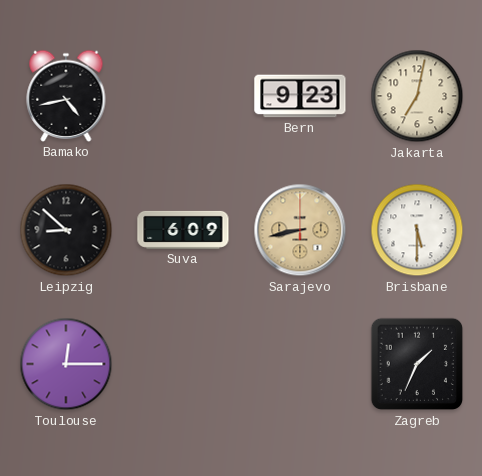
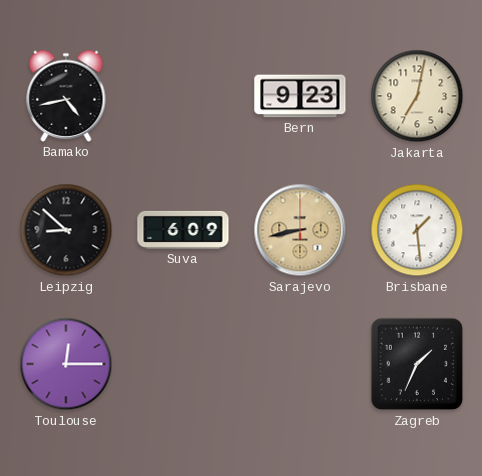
Brisbane: 5:30 -> 1:29
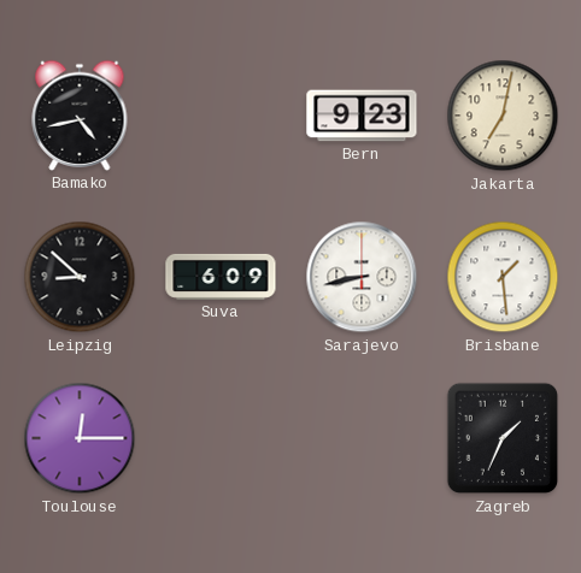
Sarajevo dial: champagne -> white
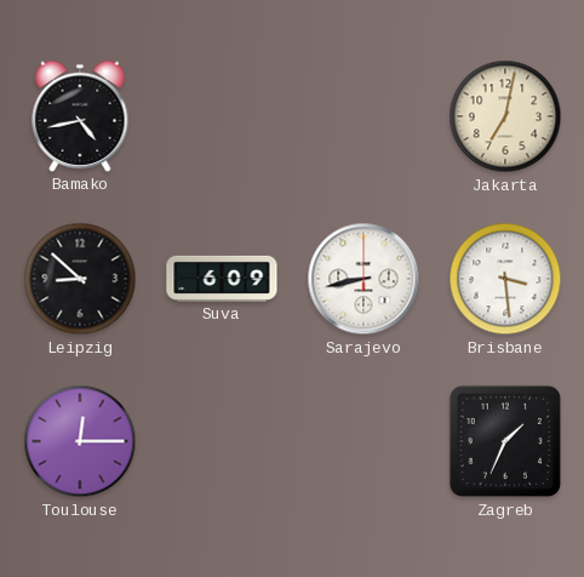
Bern: 9:23 -> none
Brisbane: 1:29 -> 3:29
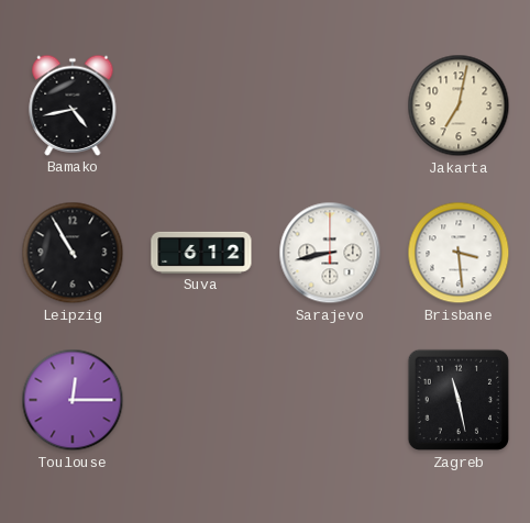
Leipzig: 8:52 -> 10:55
Suva: 6:09 -> 6:12
Zagreb: 1:34 -> 11:28
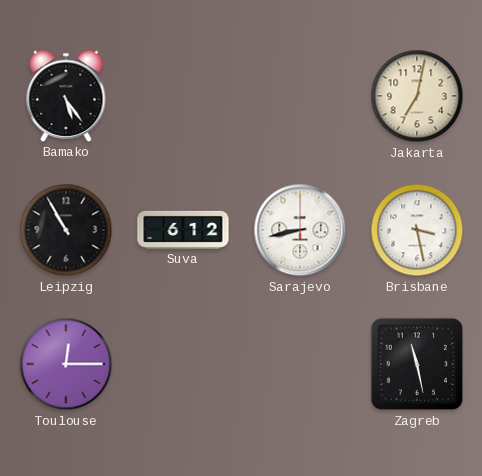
Bamako: 4:43 -> 5:24
Brisbane: 3:29 -> 3:28
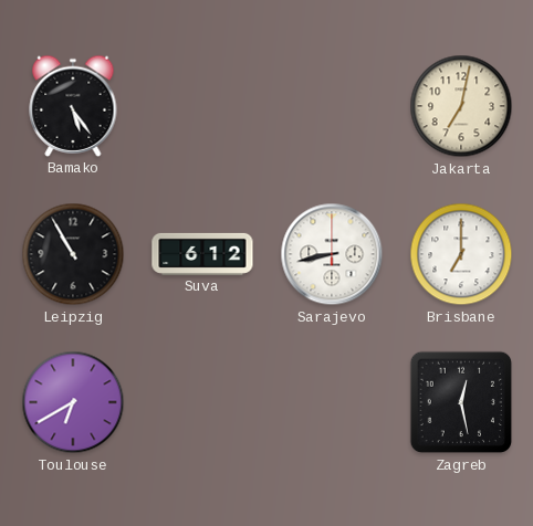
Brisbane: 3:28 -> 7:00
Toulouse: 12:15 -> 6:40
Zagreb: 11:28 -> 12:28
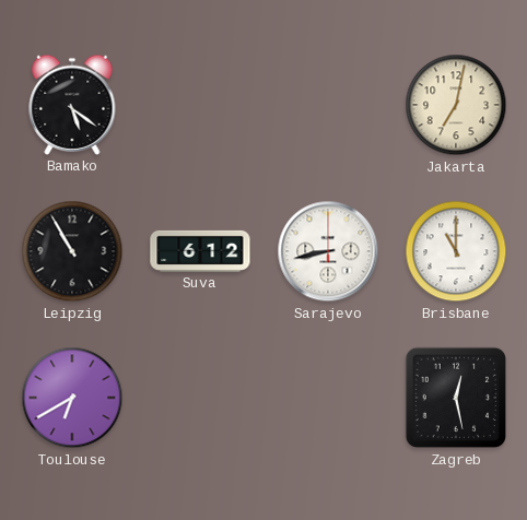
Bamako: 5:24 -> 5:21
Brisbane: 7:00 -> 11:00
